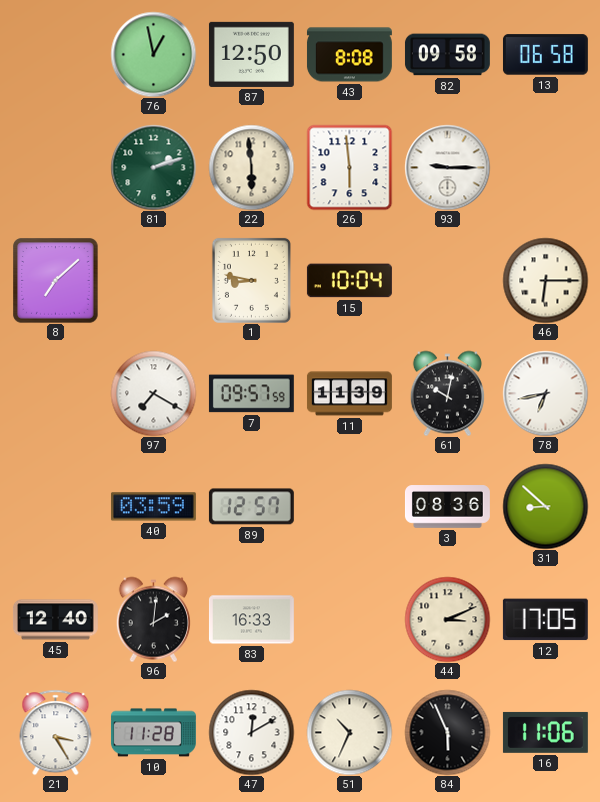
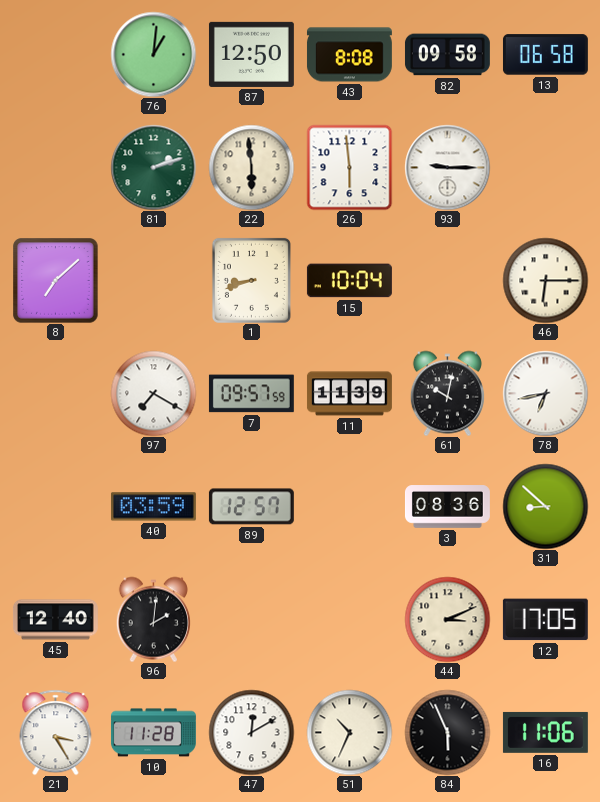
76: 12:58 -> 1:01
1: 8:47 -> 8:42
83: 16:33 -> none
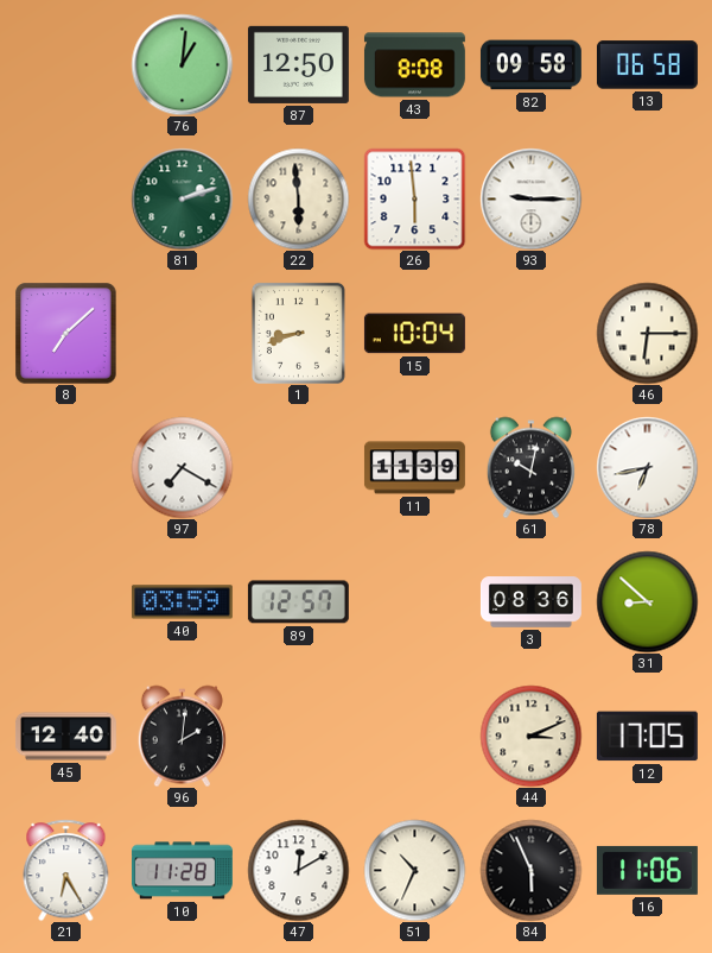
7: 09:57 -> none
21: 3:25 -> 6:25
